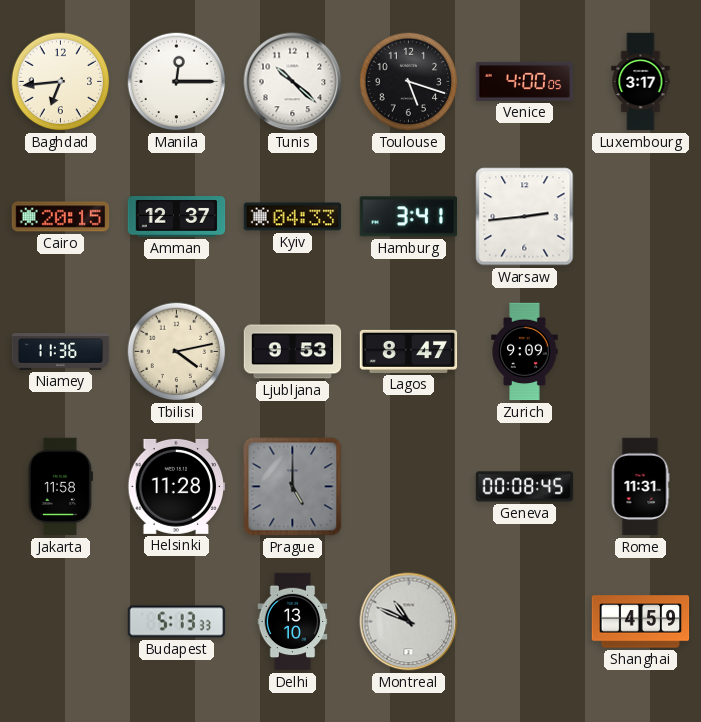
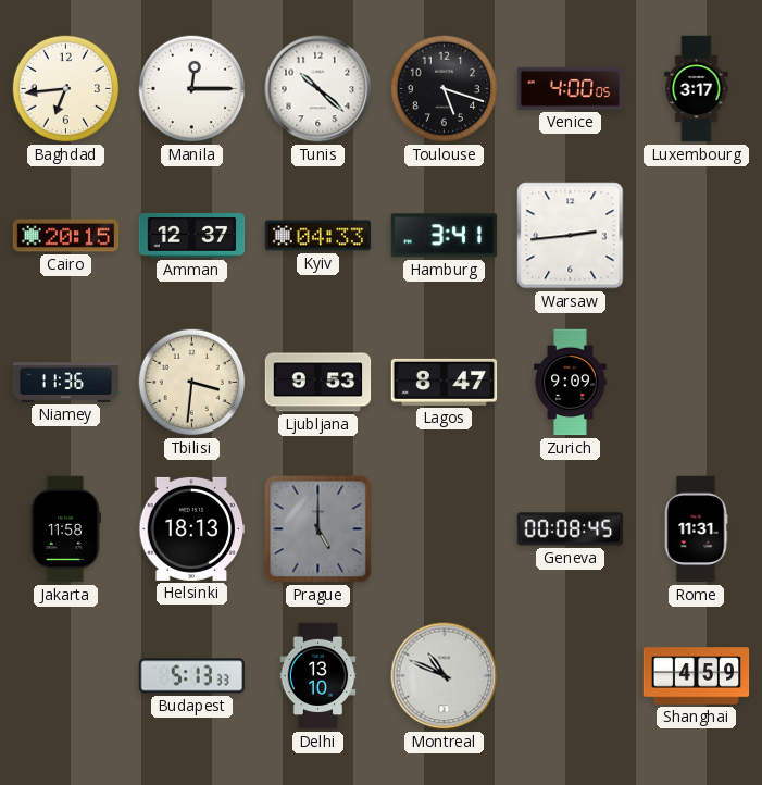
Tbilisi: 4:13 -> 3:31
Helsinki: 11:28 -> 18:13
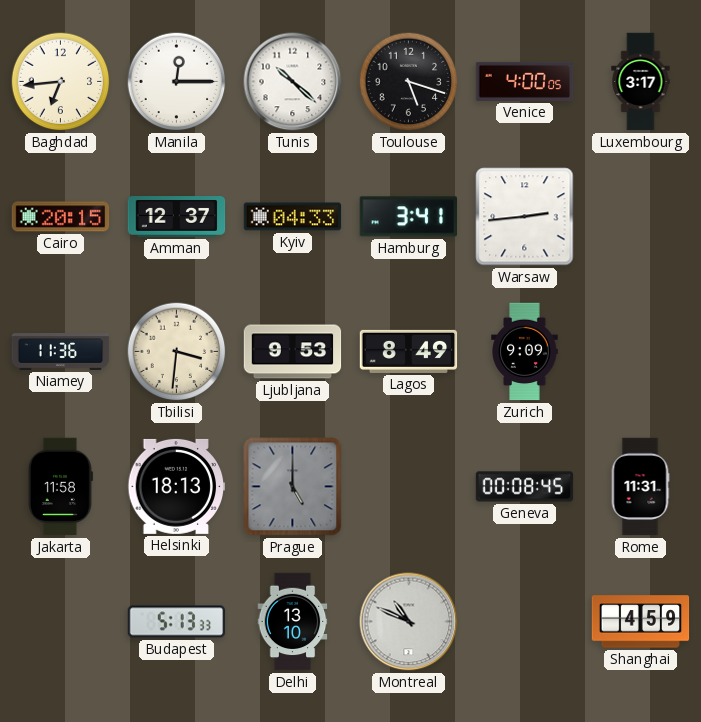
Lagos: 8:47 -> 8:49
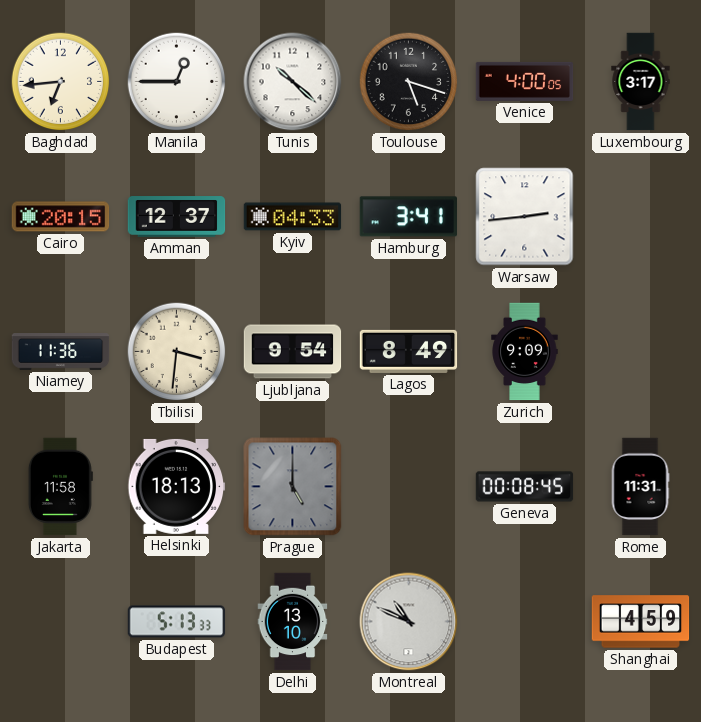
Manila: 12:15 -> 12:45
Ljubljana: 9:53 -> 9:54
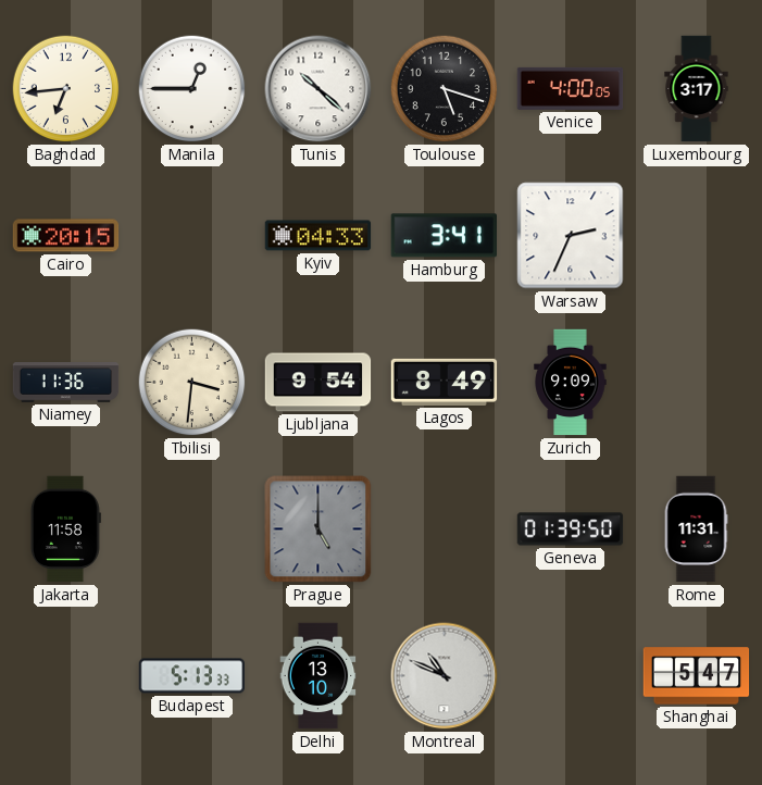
Amman: 12:37 -> none
Warsaw: 2:44 -> 2:34
Helsinki: 18:13 -> none
Geneva: 00:08 -> 01:39
Shanghai: 4:59 -> 5:47
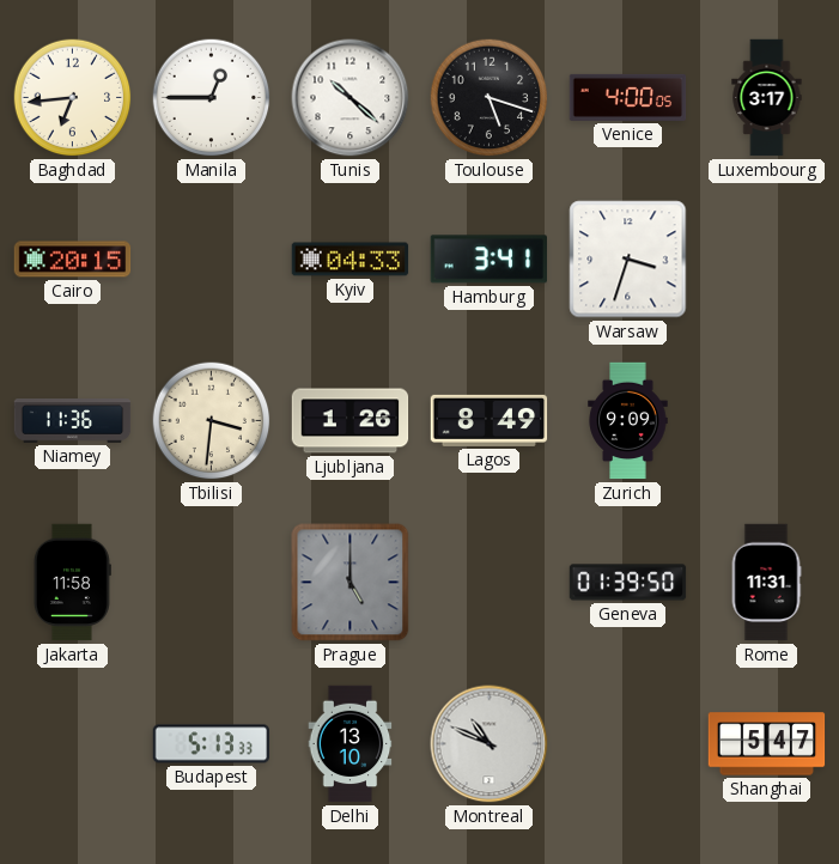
Warsaw: 2:34 -> 3:33
Ljubljana: 9:54 -> 1:26
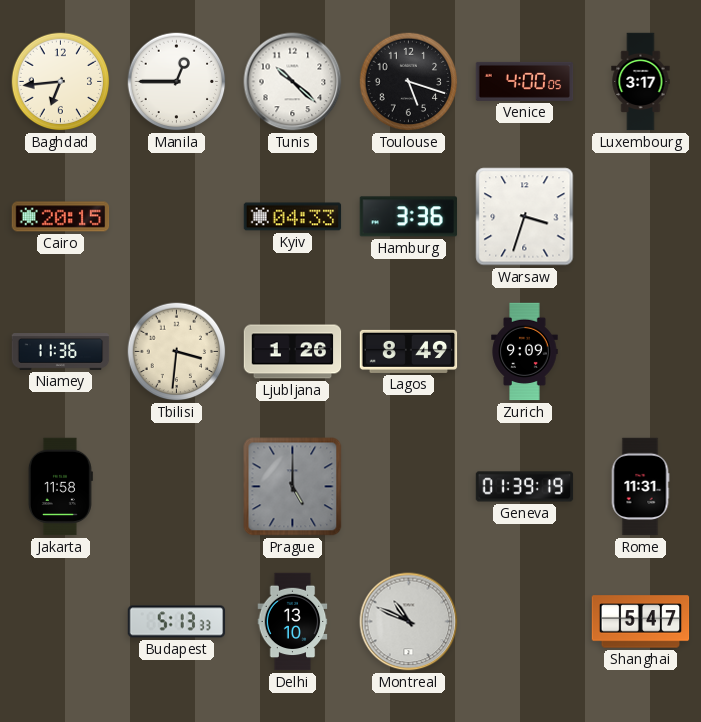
Hamburg: 3:41 -> 3:36
Geneva: 01:39:50 -> 01:39:19
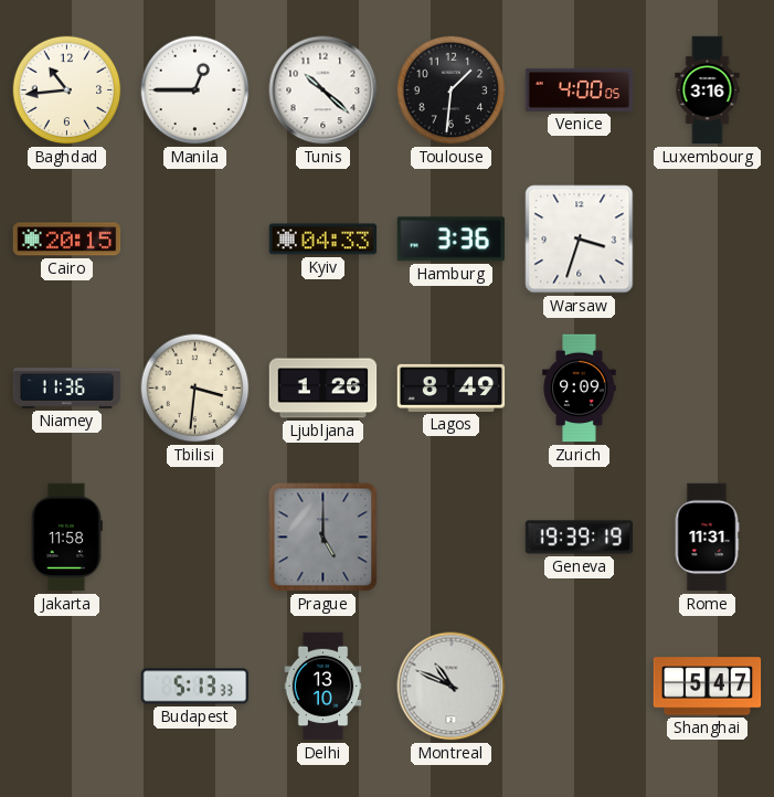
Baghdad: 6:44 -> 10:44
Toulouse: 5:18 -> 1:31
Luxembourg: 3:17 -> 3:16
Geneva: 01:39 -> 19:39
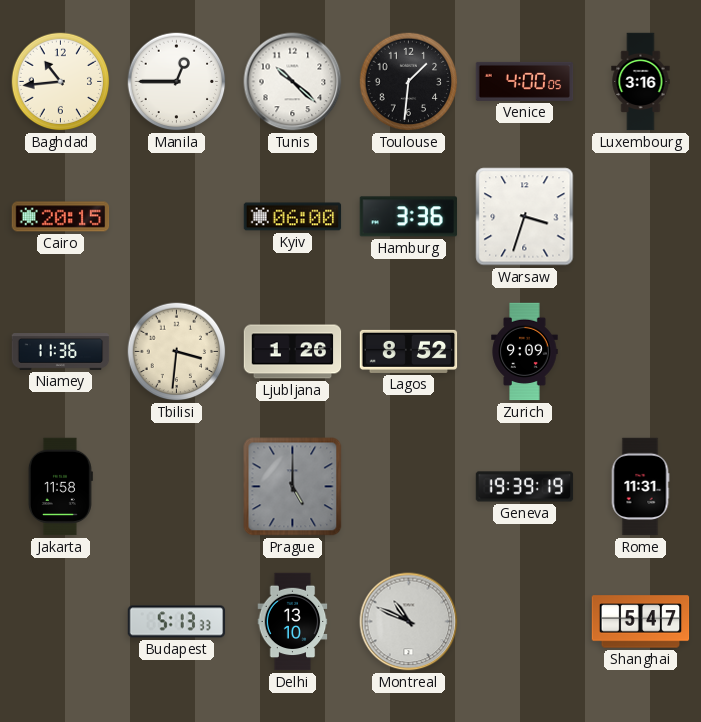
Kyiv: 04:33 -> 06:00
Lagos: 8:49 -> 8:52
